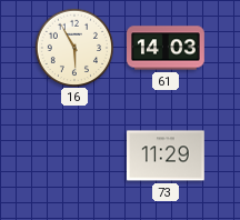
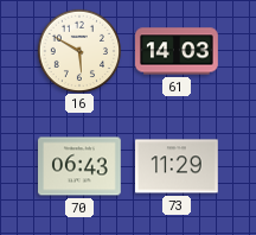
16: 5:55 -> 5:50
70: none -> 06:43
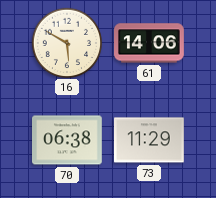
61: 14:03 -> 14:06
70: 06:43 -> 06:38
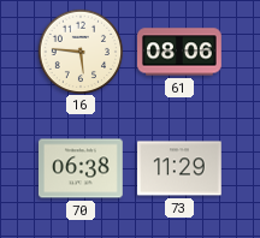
16: 5:50 -> 5:46
61: 14:06 -> 08:06
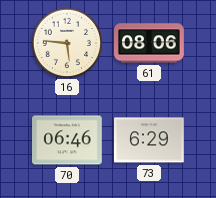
70: 06:38 -> 06:46
73: 11:29 -> 6:29
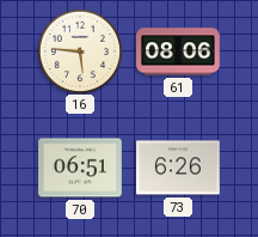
70: 06:46 -> 06:51
73: 6:29 -> 6:26
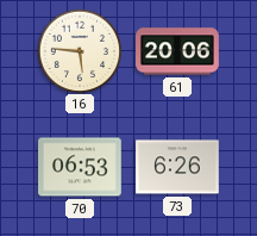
61: 08:06 -> 20:06
70: 06:51 -> 06:53
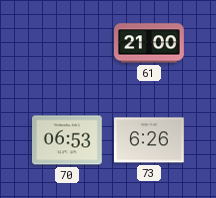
16: 5:46 -> none
61: 20:06 -> 21:00
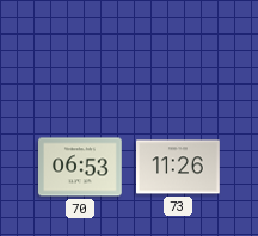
61: 21:00 -> none
73: 6:26 -> 11:26
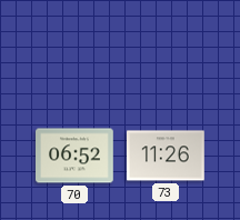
70: 06:53 -> 06:52
